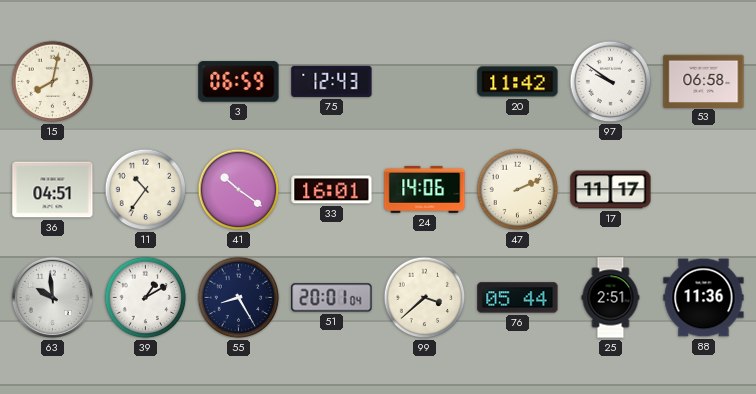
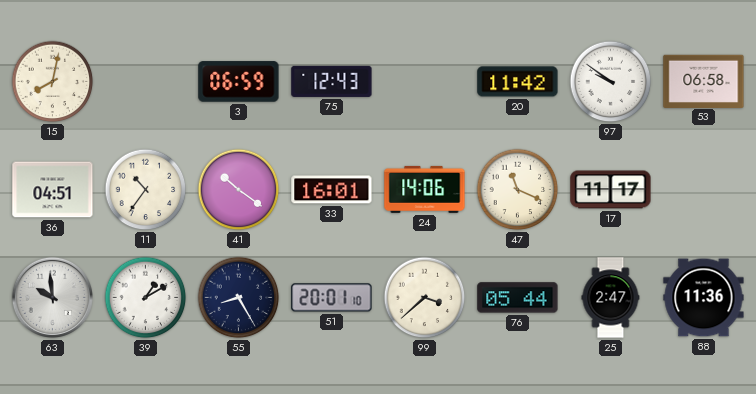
47: 2:11 -> 11:19
51: 20:01:04 -> 20:01:10
25: 2:51 -> 2:47
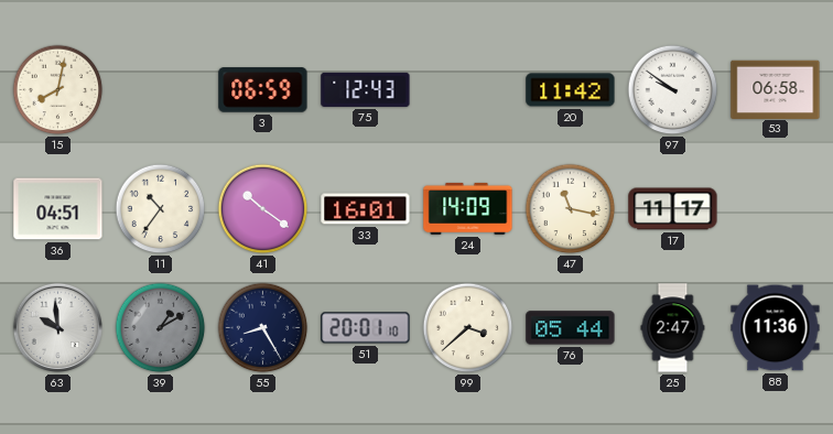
24: 14:06 -> 14:09
47: 11:19 -> 11:17
39 dial: white -> grey
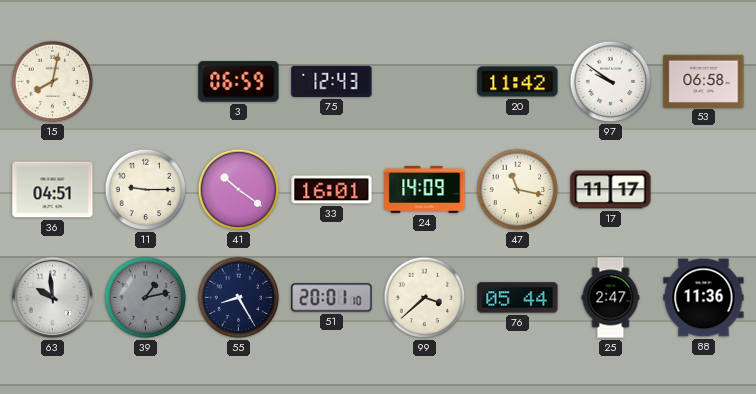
11: 10:36 -> 9:15
39: 1:10 -> 1:13
